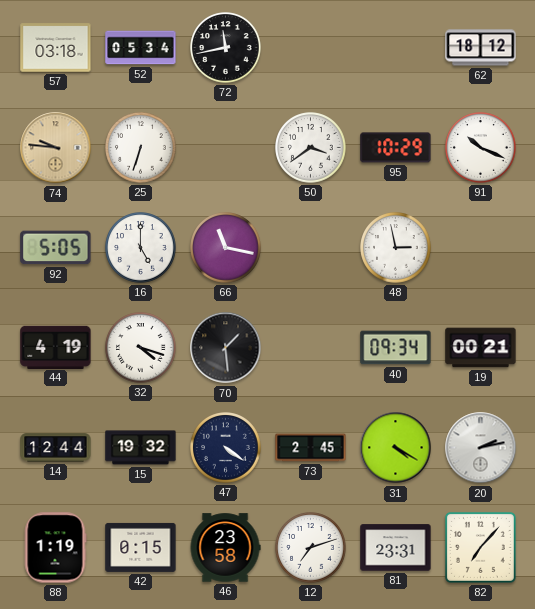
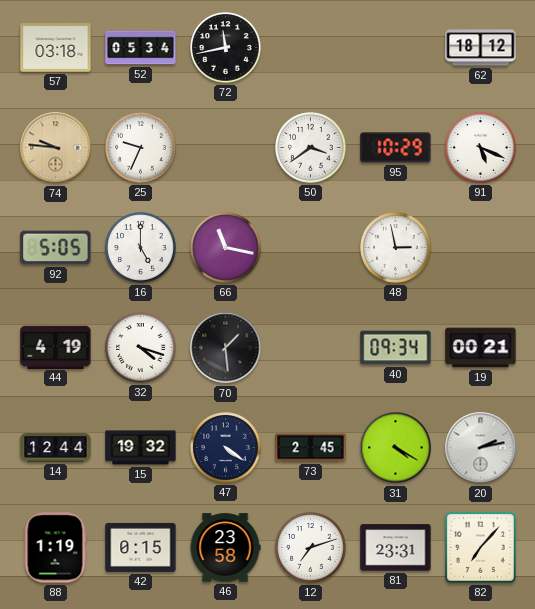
25: 6:33 -> 9:34
91: 10:19 -> 5:19
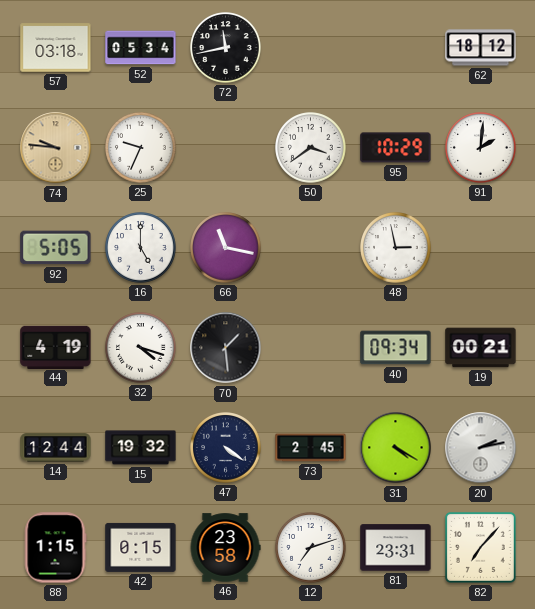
91: 5:19 -> 2:01
88: 1:19 -> 1:15
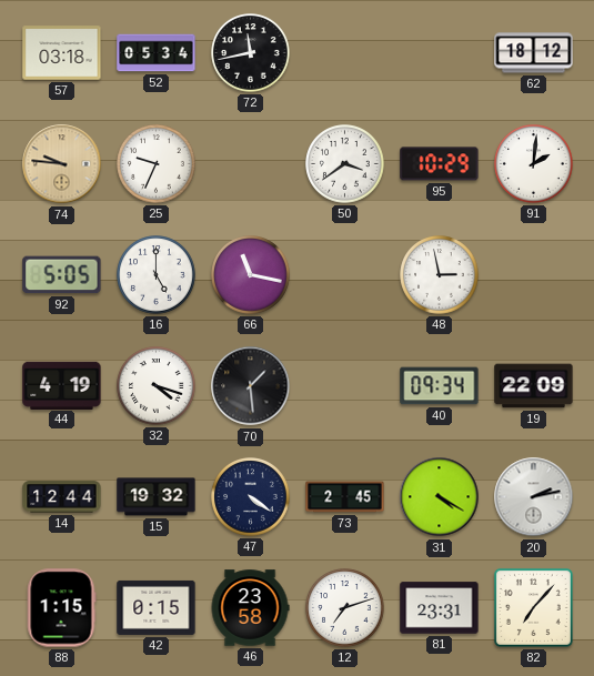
19: 00:21 -> 22:09
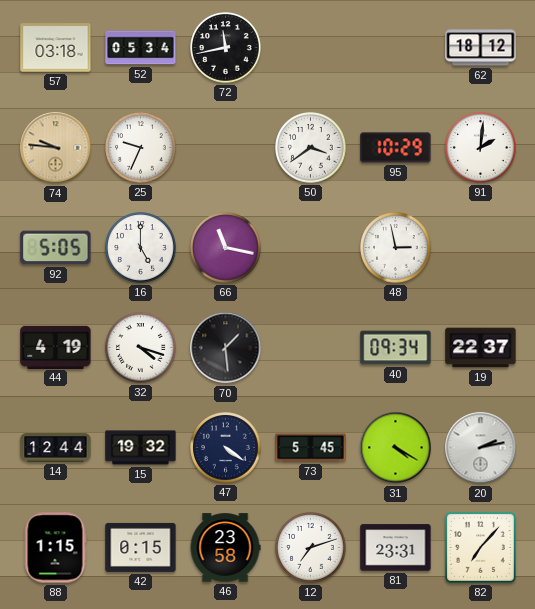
19: 22:09 -> 22:37
73: 2:45 -> 5:45
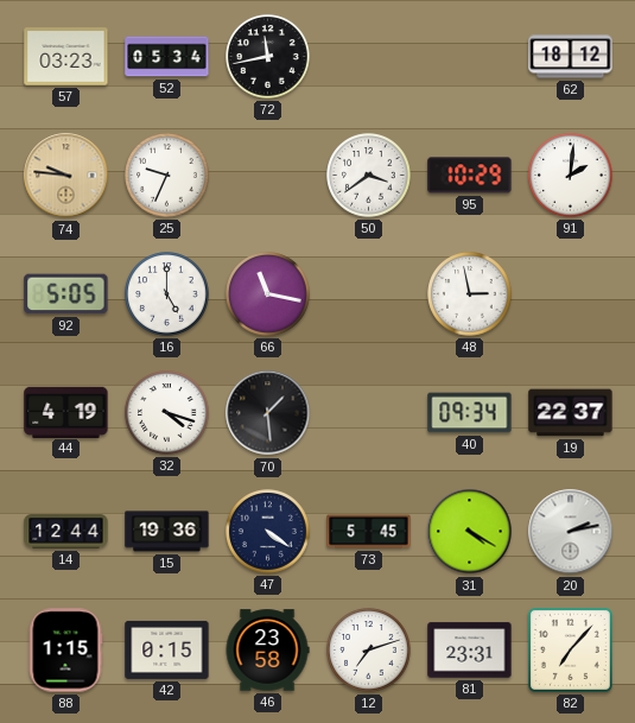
57: 03:18 -> 03:23
15: 19:32 -> 19:36
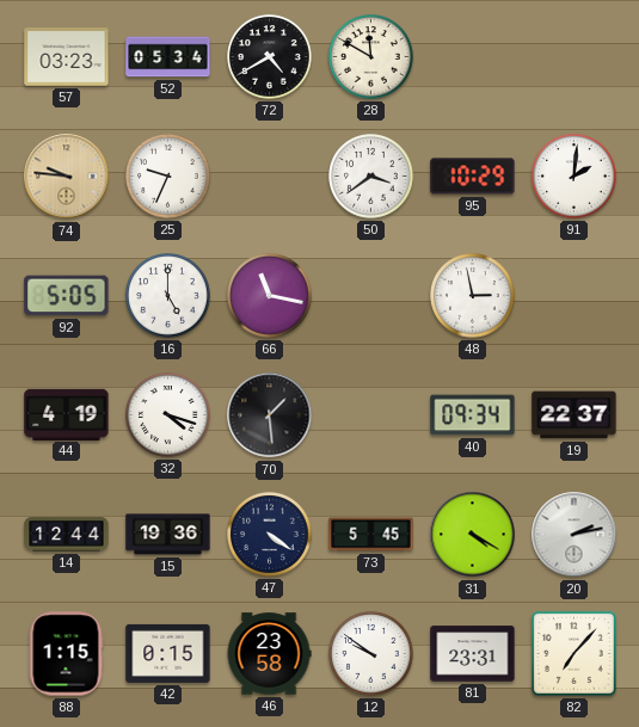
72: 11:43 -> 4:40
28: none -> 11:50
62: 18:12 -> none
12: 7:12 -> 9:51
